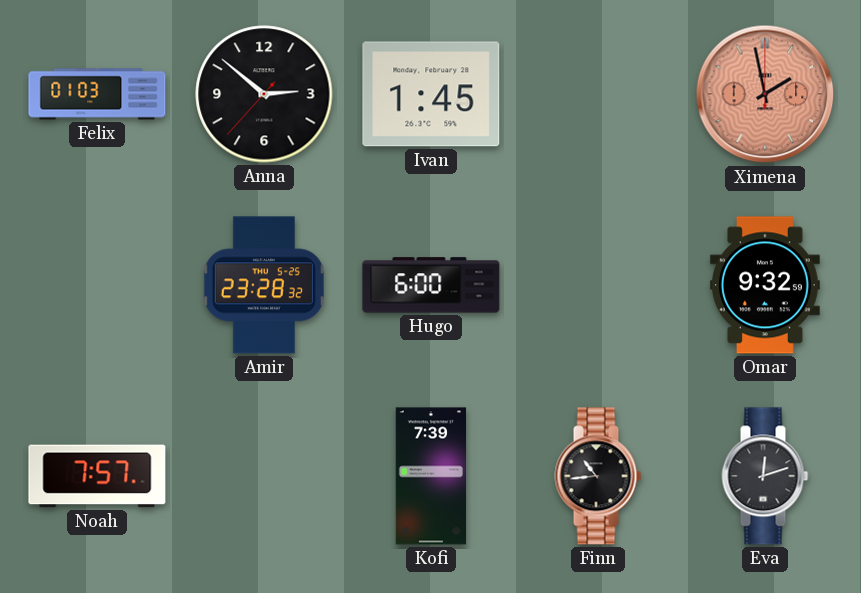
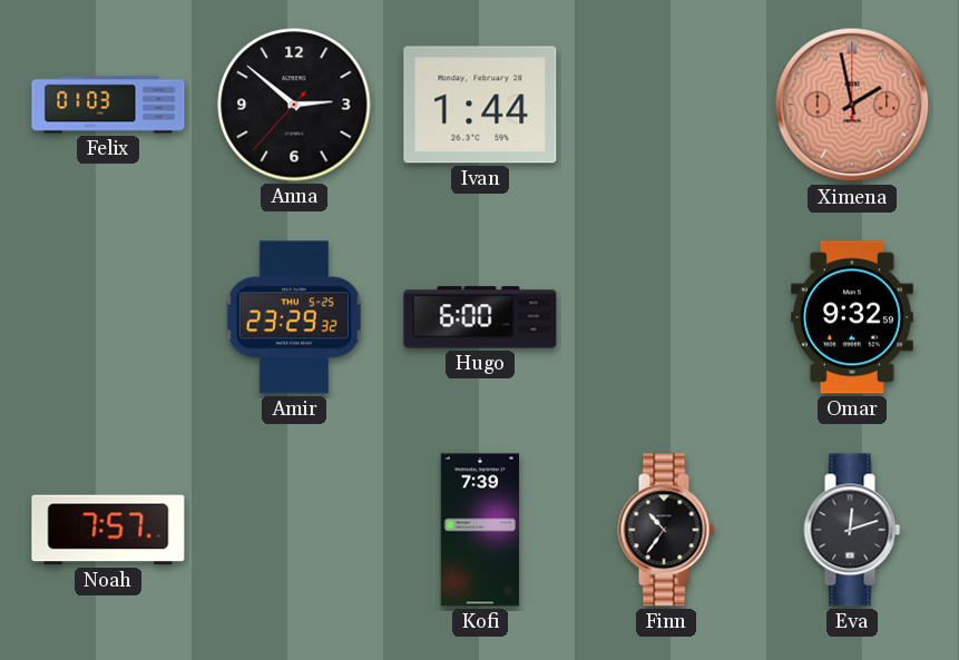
Ivan: 1:45 -> 1:44
Amir: 23:28 -> 23:29
Finn: 10:44 -> 10:36
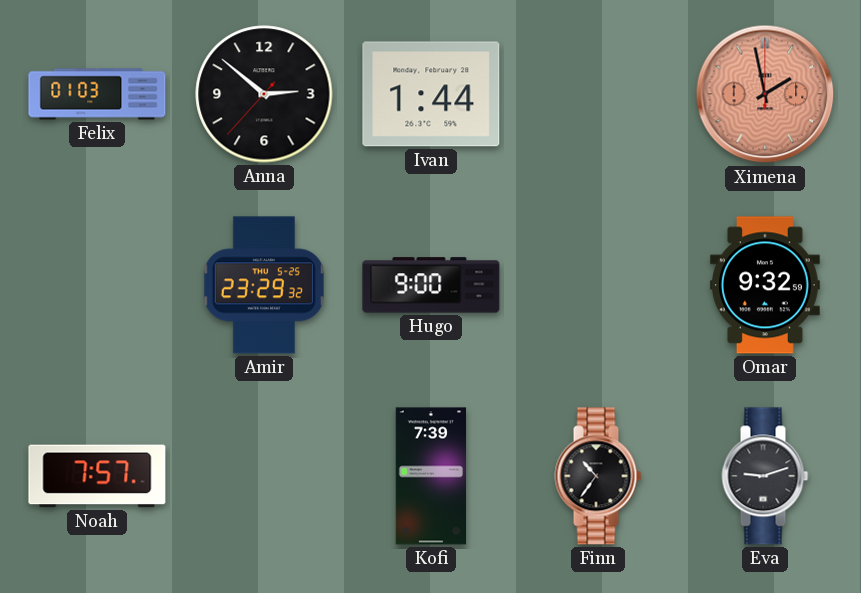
Hugo: 6:00 -> 9:00
Eva: 12:12 -> 9:12
